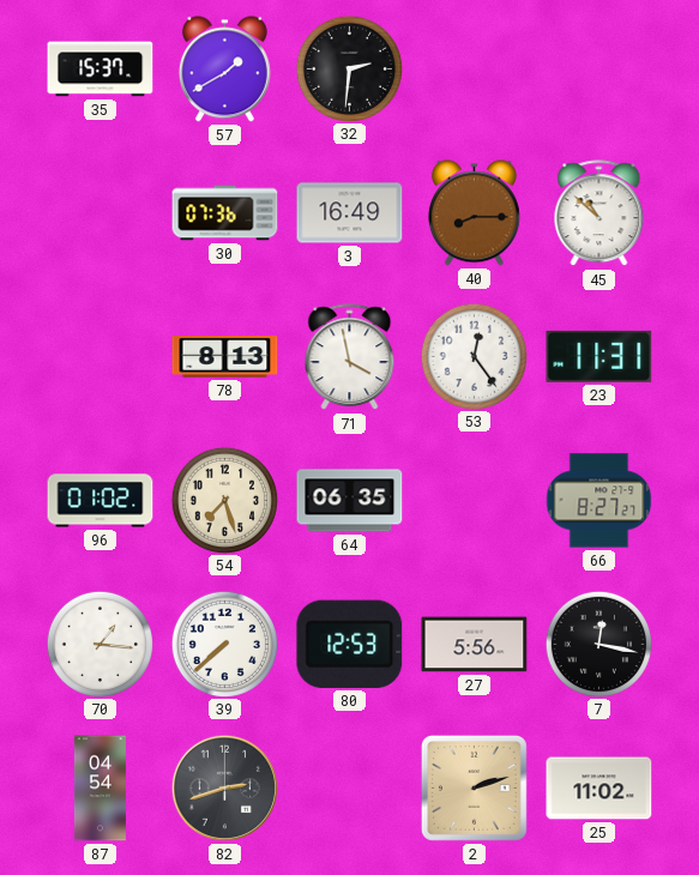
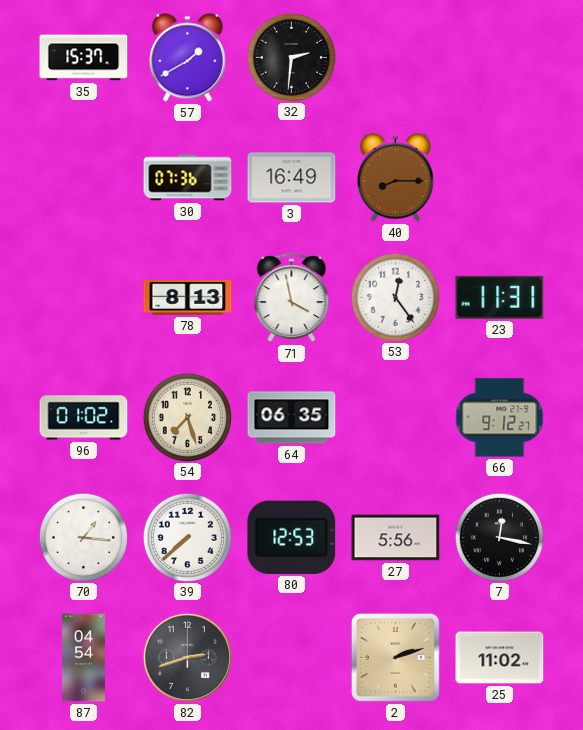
45: 10:52 -> none
66: 8:27 -> 9:12
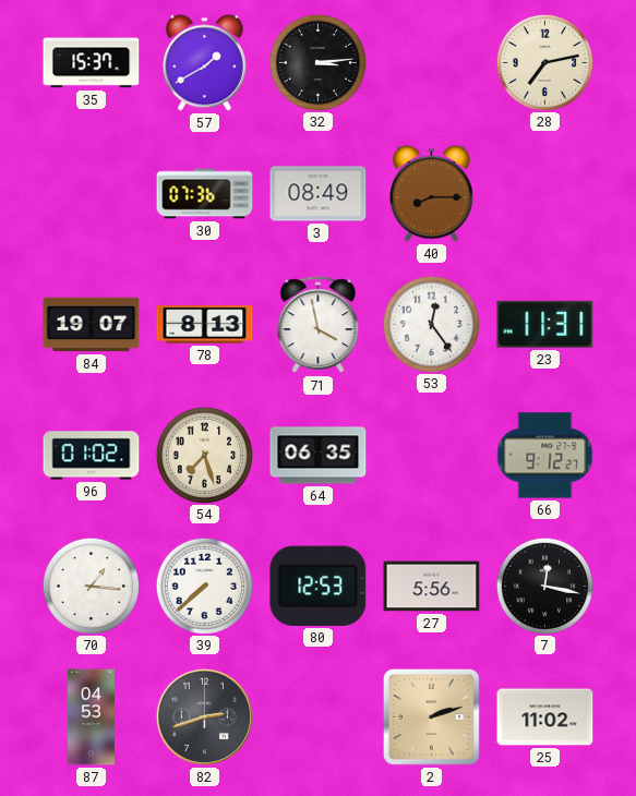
32: 2:31 -> 3:14
28: none -> 7:13
3: 16:49 -> 08:49
84: none -> 19:07
87: 04:54 -> 04:53
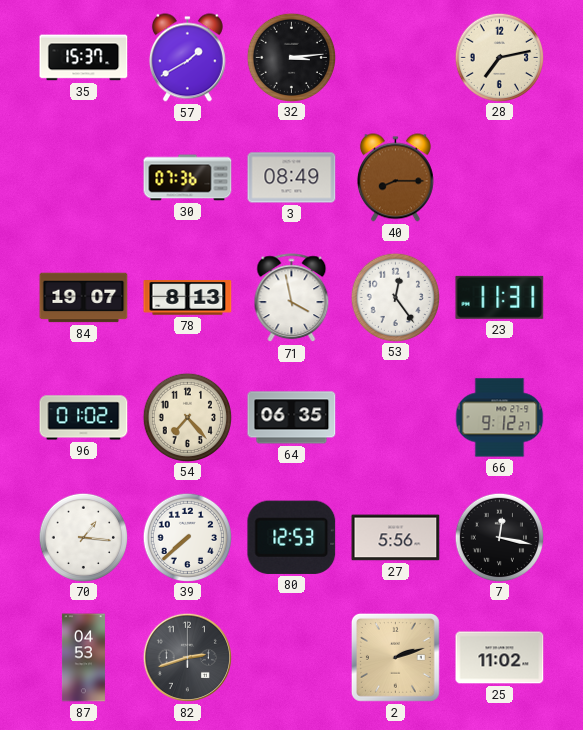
54: 7:27 -> 7:23
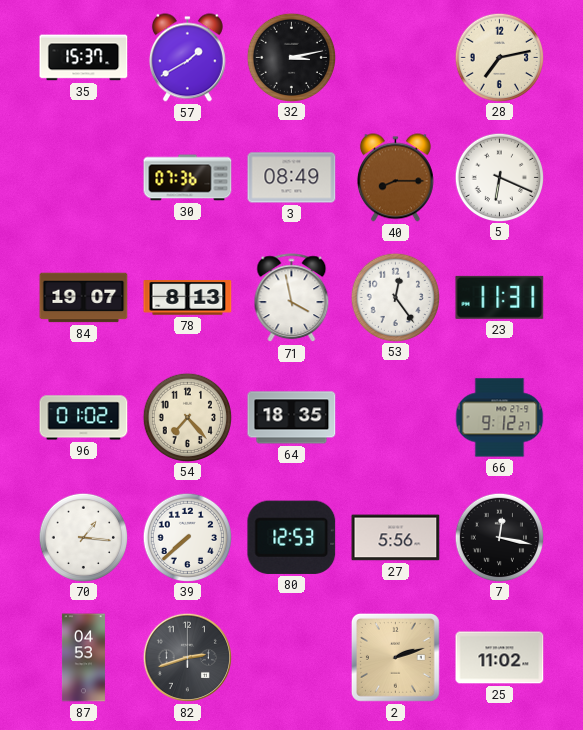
32: 3:14 -> 3:13
5: none -> 6:19
64: 06:35 -> 18:35
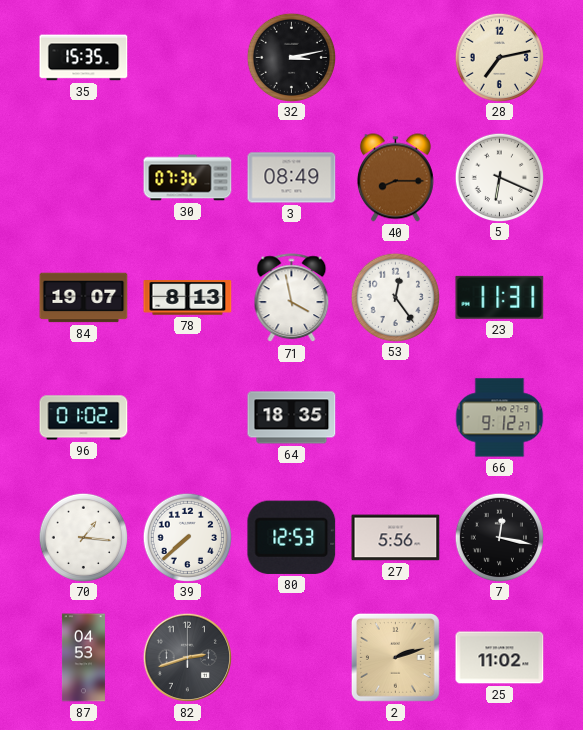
35: 15:37 -> 15:35
57: 1:40 -> none
54: 7:23 -> none
